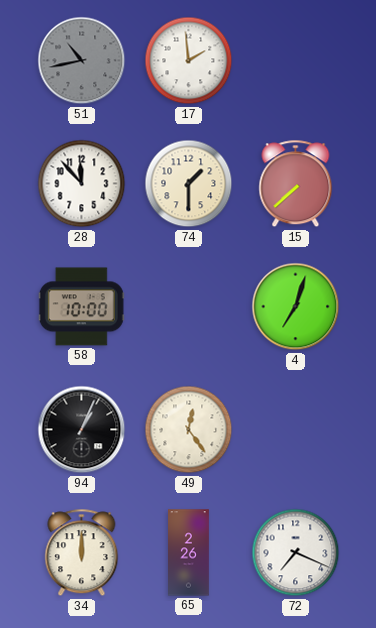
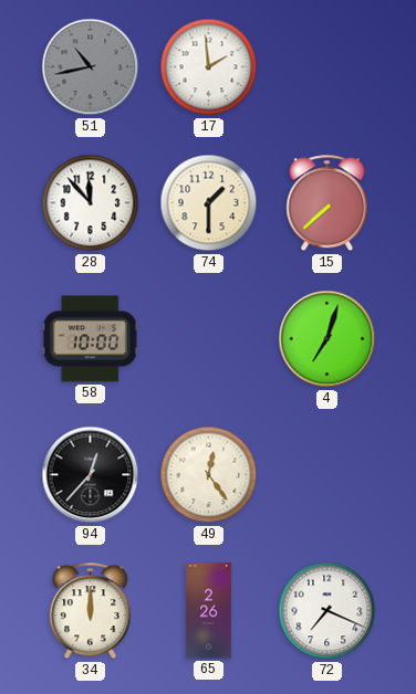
94: 1:04 -> 12:37
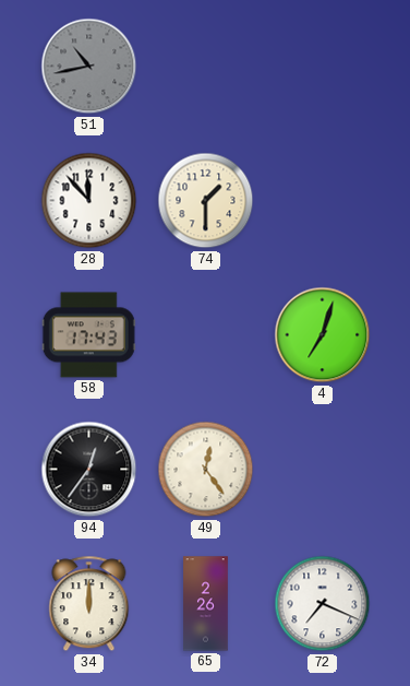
17: 1:59 -> none
15: 7:38 -> none
58: 10:00 -> 17:43
94: 12:37 -> 12:36
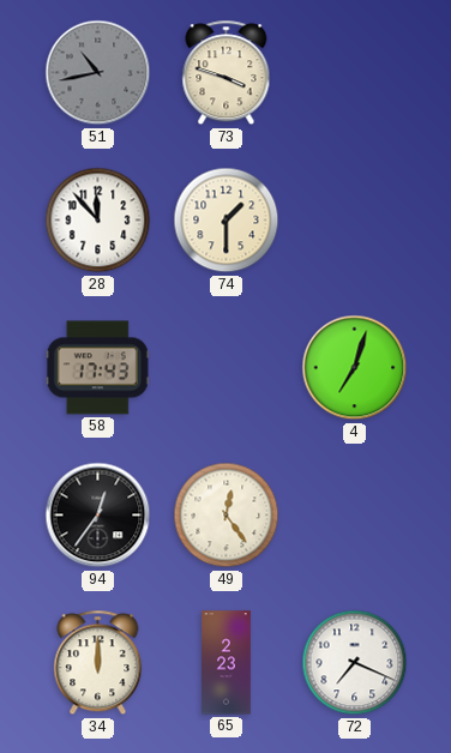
73: none -> 3:48
65: 2:26 -> 2:23
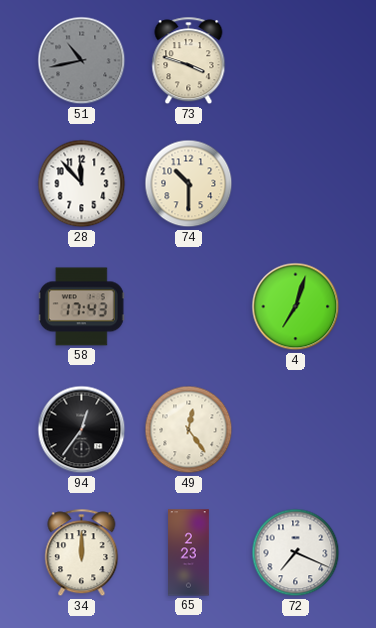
74: 1:30 -> 10:30
